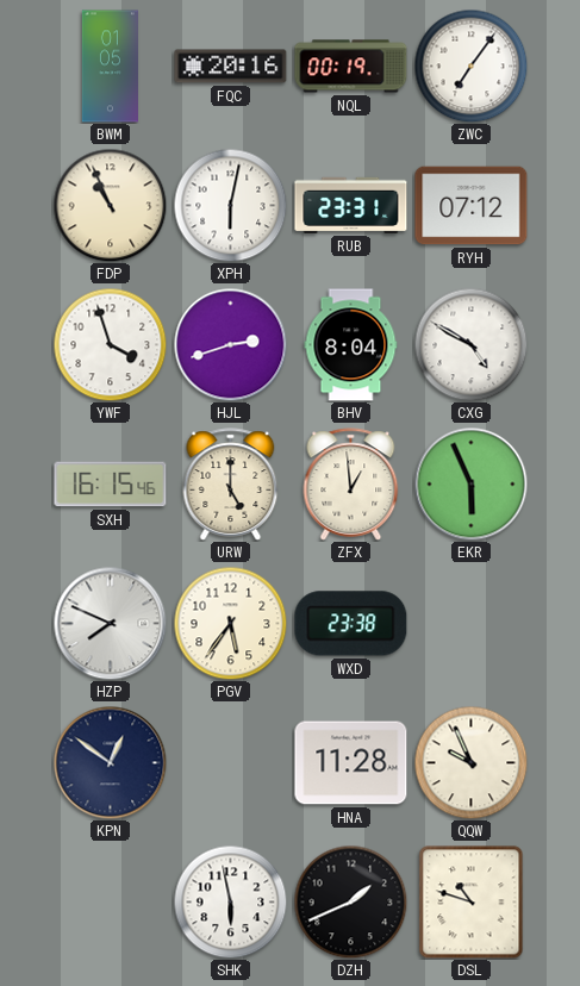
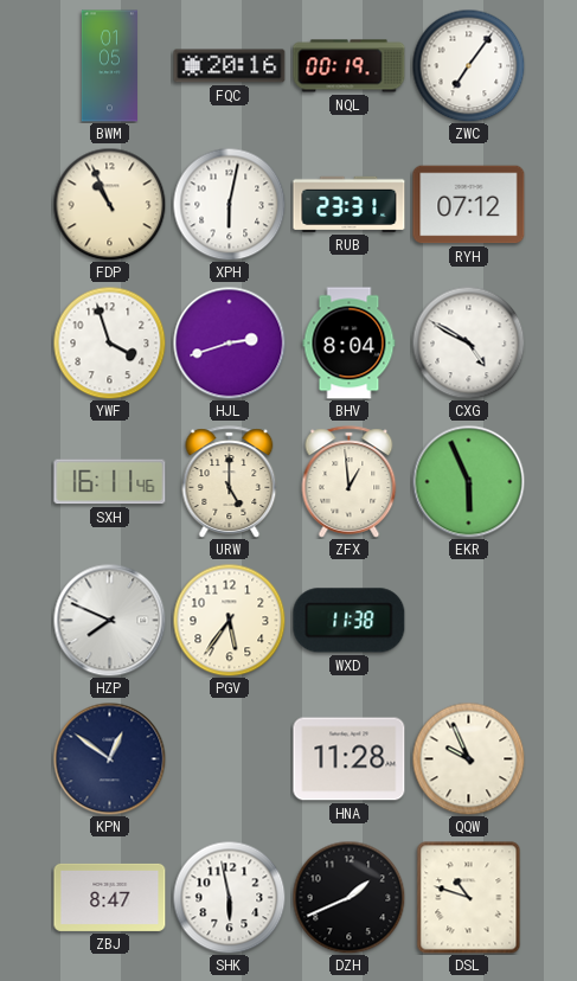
SXH: 16:15 -> 16:11
WXD: 23:38 -> 11:38
ZBJ: none -> 8:47
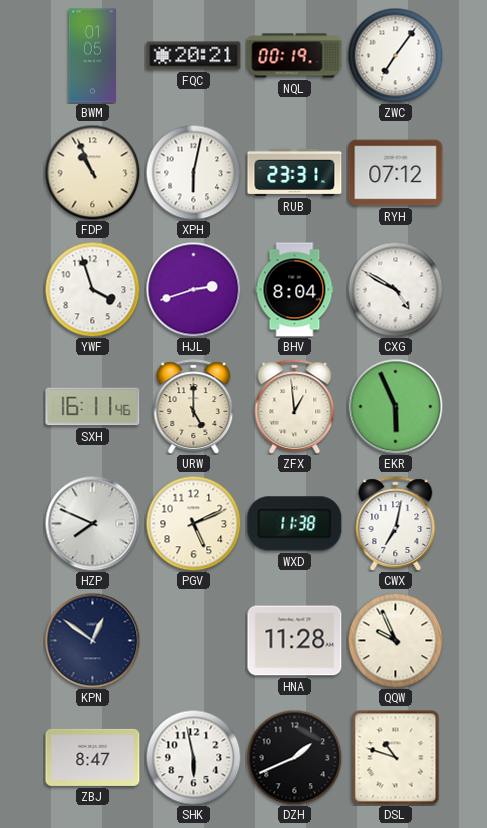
FQC: 20:16 -> 20:21
PGV: 5:36 -> 5:11
CWX: none -> 7:02
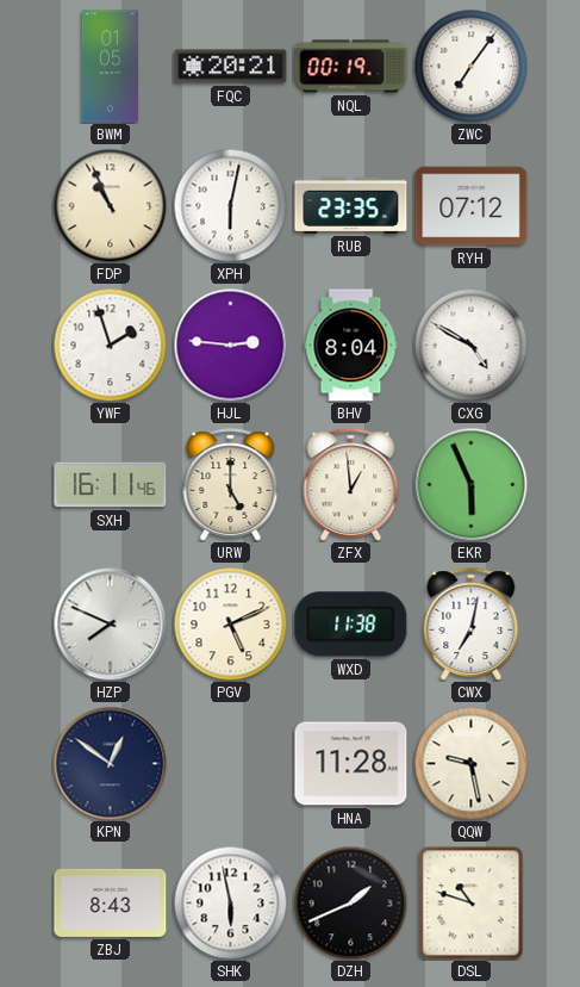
RUB: 23:31 -> 23:35
YWF: 3:57 -> 1:57
HJL: 2:42 -> 2:46
QQW: 9:56 -> 9:28
ZBJ: 8:47 -> 8:43
